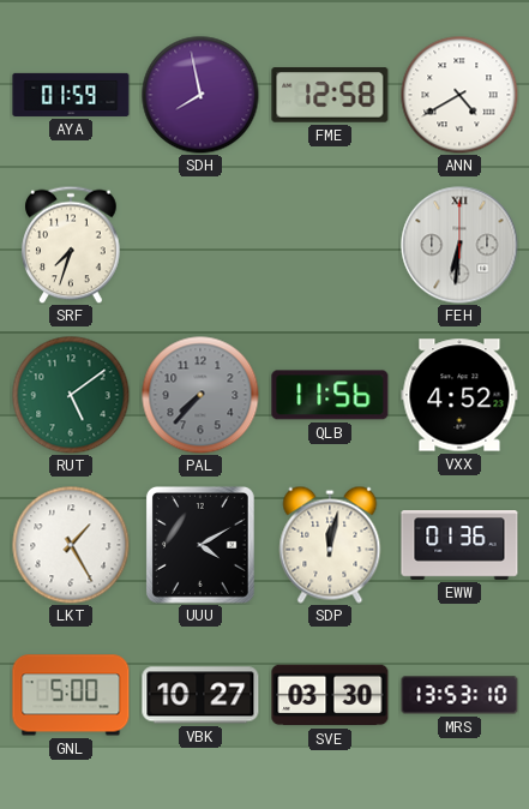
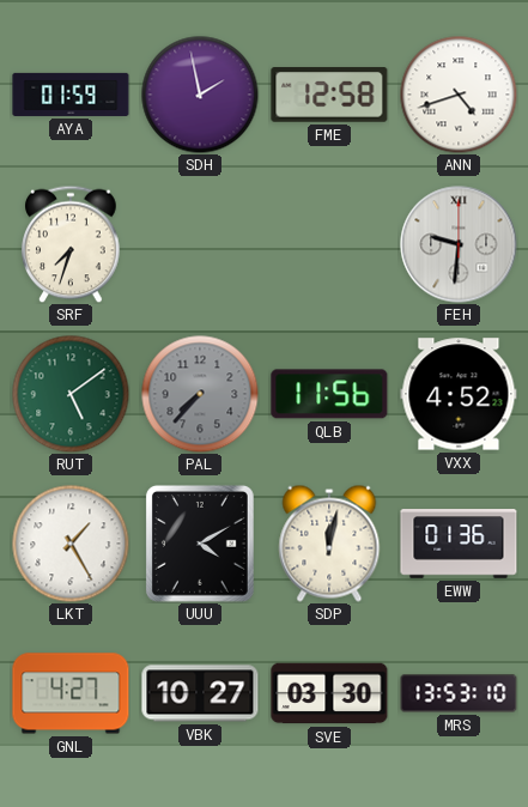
SDH: 7:58 -> 1:58
ANN: 4:40 -> 4:42
FEH: 6:31 -> 9:31
GNL: 5:00 -> 4:27
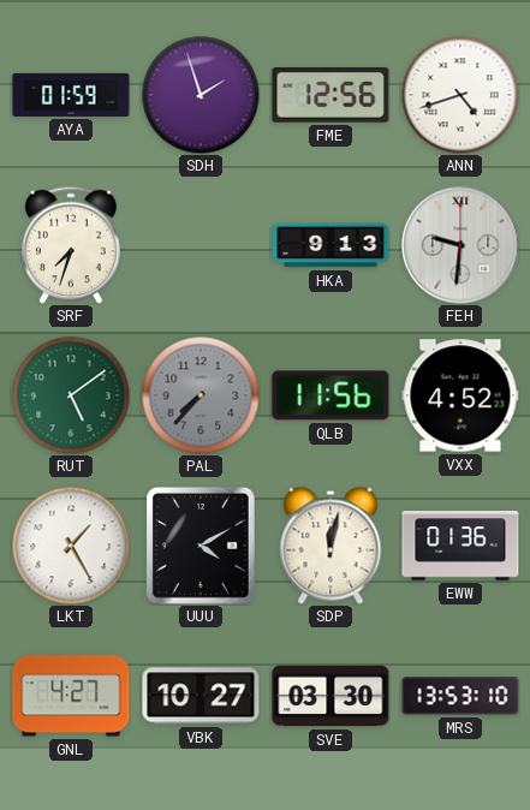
SDH: 1:58 -> 1:57
FME: 12:58 -> 12:56
HKA: none -> 9:13
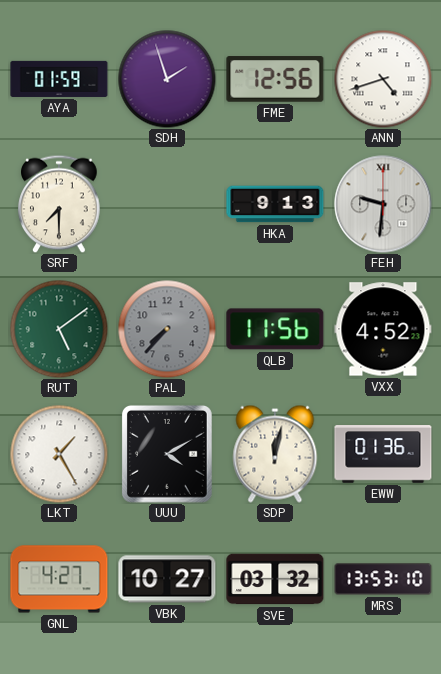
SRF: 7:33 -> 7:30
SVE: 03:30 -> 03:32
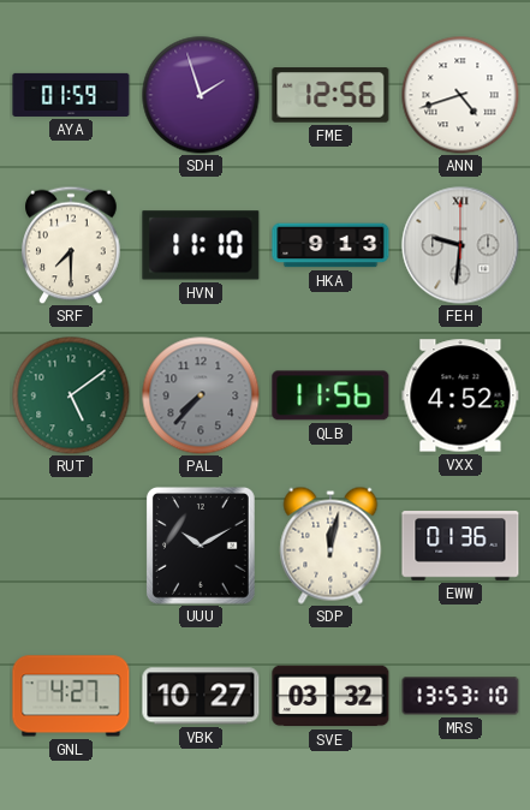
HVN: none -> 11:10
LKT: 1:25 -> none
UUU: 4:10 -> 10:10
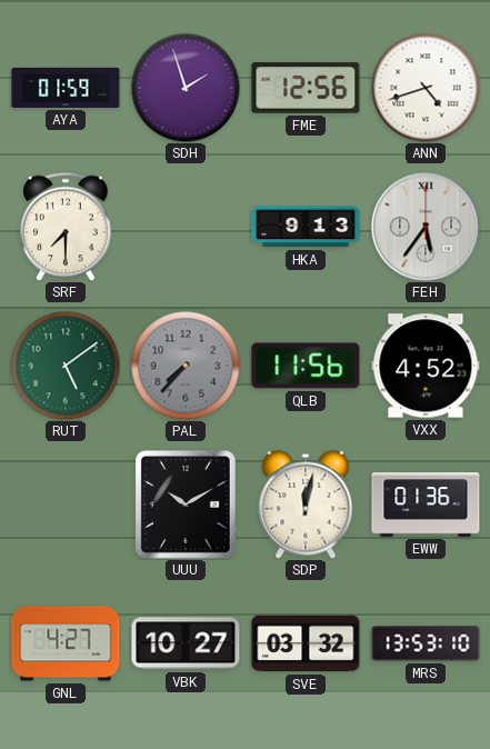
HVN: 11:10 -> none
FEH: 9:31 -> 5:36
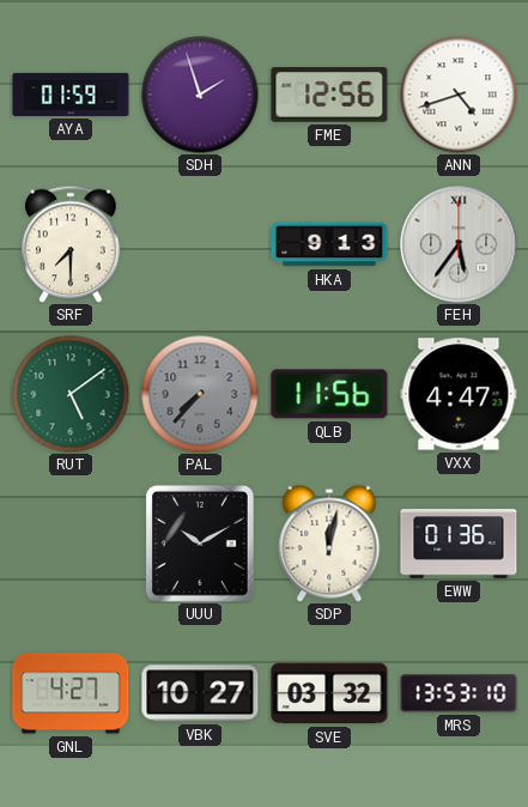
VXX: 4:52 -> 4:47
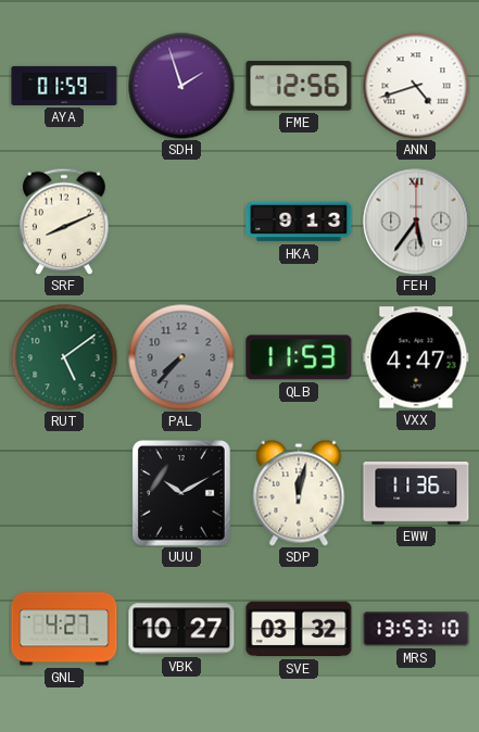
SRF: 7:30 -> 8:11
QLB: 11:56 -> 11:53
EWW: 01:36 -> 11:36
